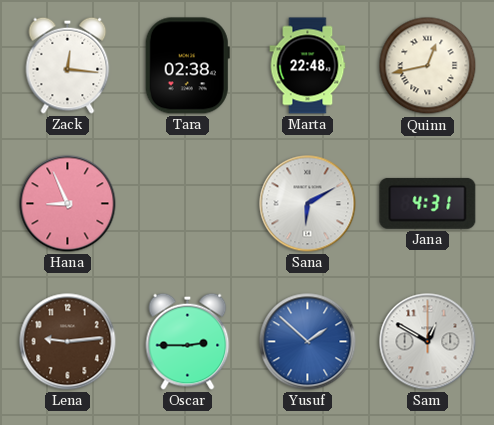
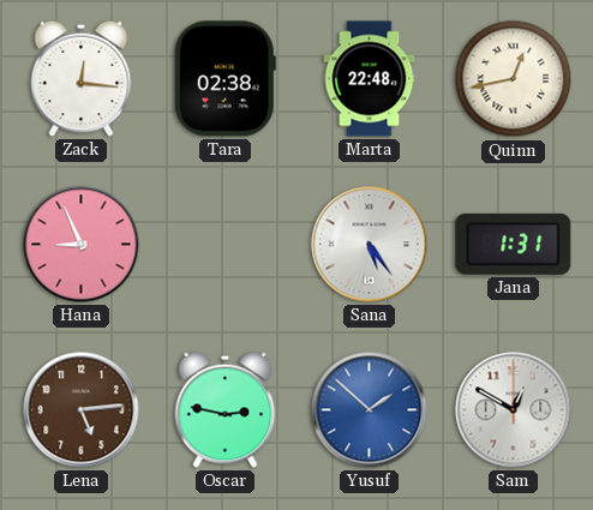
Sana: 6:10 -> 5:24
Jana: 4:31 -> 1:31
Lena: 9:14 -> 5:14
Oscar: 2:45 -> 2:47
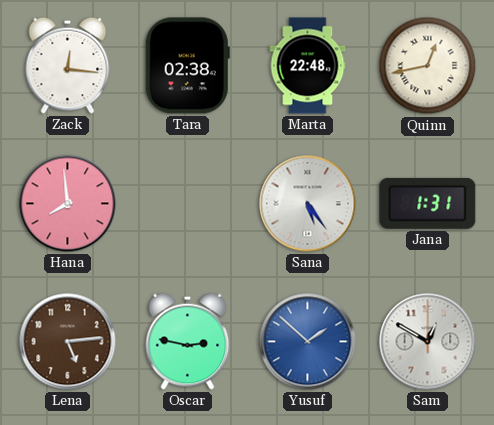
Hana: 8:56 -> 7:59
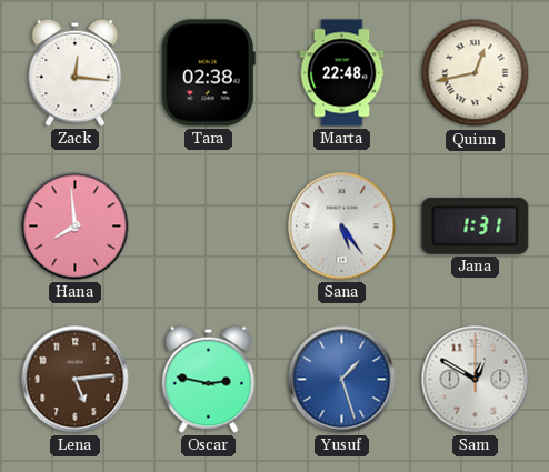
Yusuf: 1:52 -> 1:27
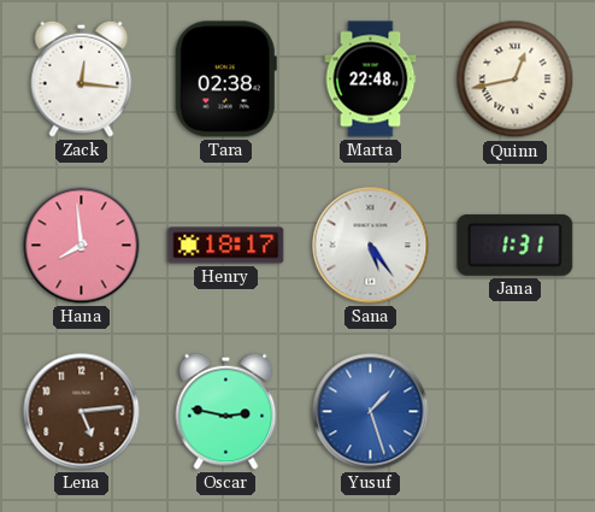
Henry: none -> 18:17
Sam: 12:50 -> none
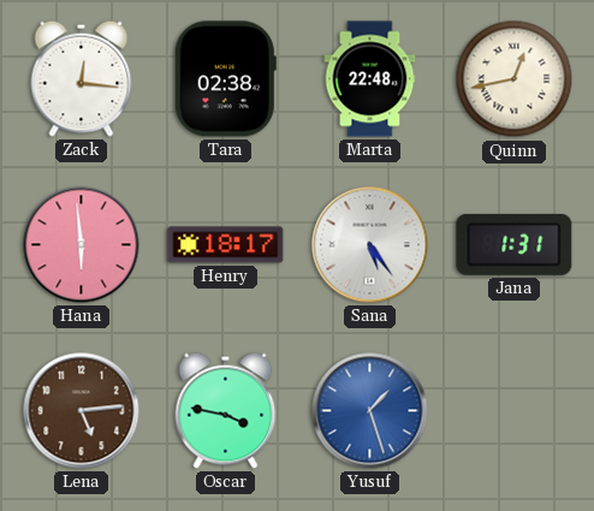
Hana: 7:59 -> 5:59
Oscar: 2:47 -> 3:47
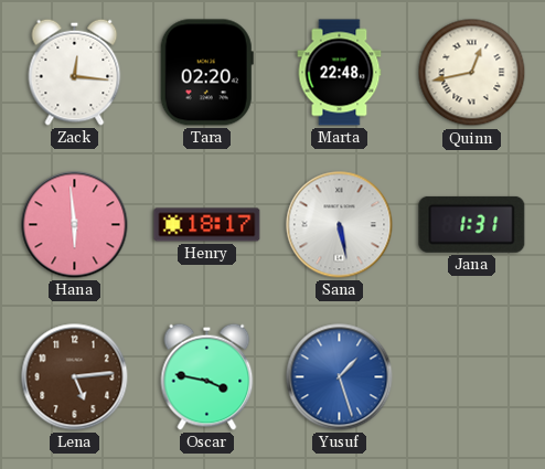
Tara: 02:38 -> 02:20
Sana: 5:24 -> 5:28
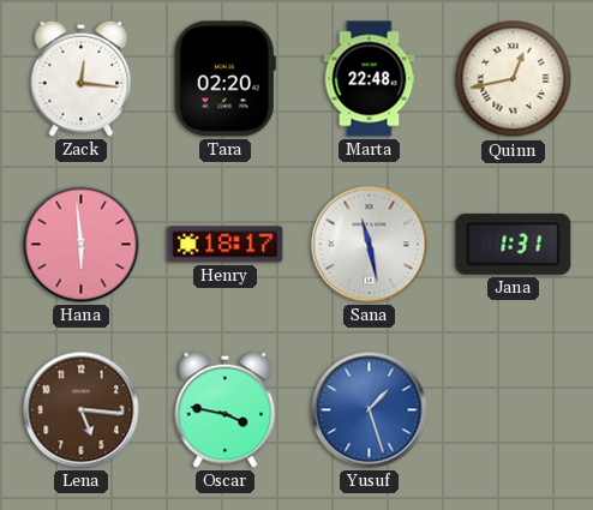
Sana: 5:28 -> 11:28
Lena: 5:14 -> 5:16
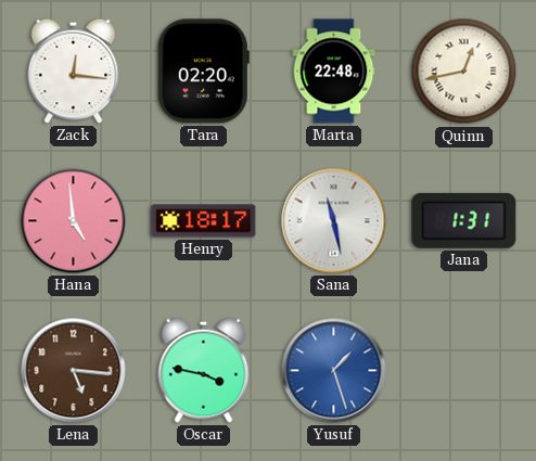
Hana: 5:59 -> 4:59
